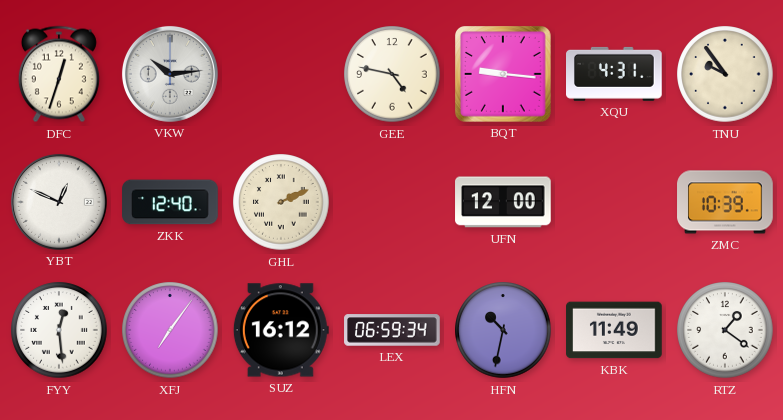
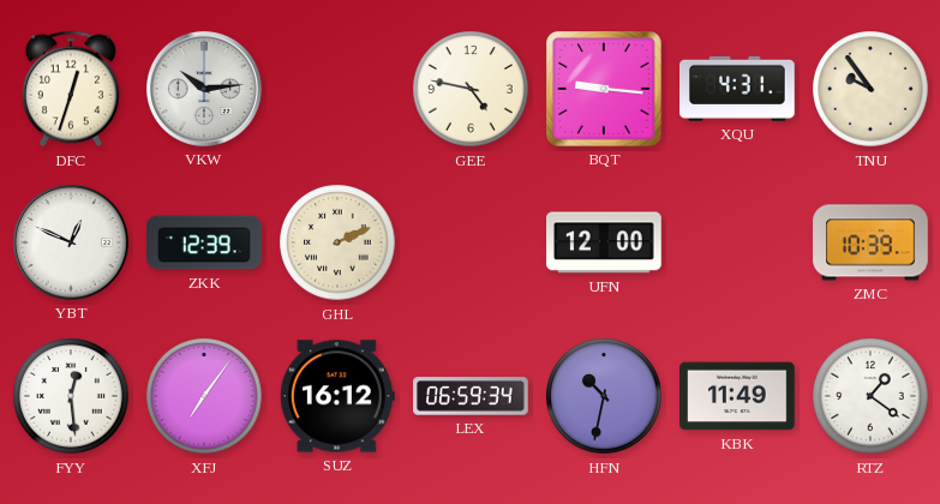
ZKK: 12:40 -> 12:39
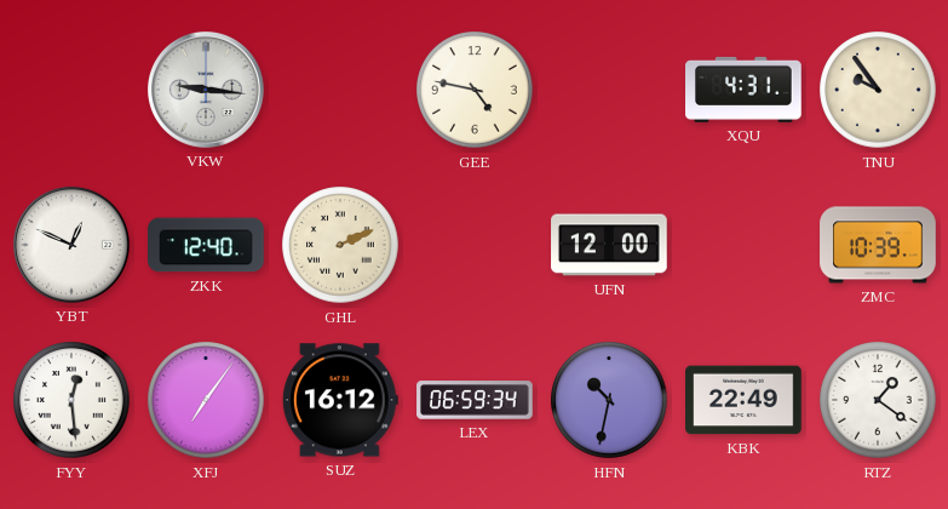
DFC: 12:33 -> none
VKW: 10:14 -> 9:16
BQT: 9:16 -> none
ZKK: 12:39 -> 12:40
KBK: 11:49 -> 22:49
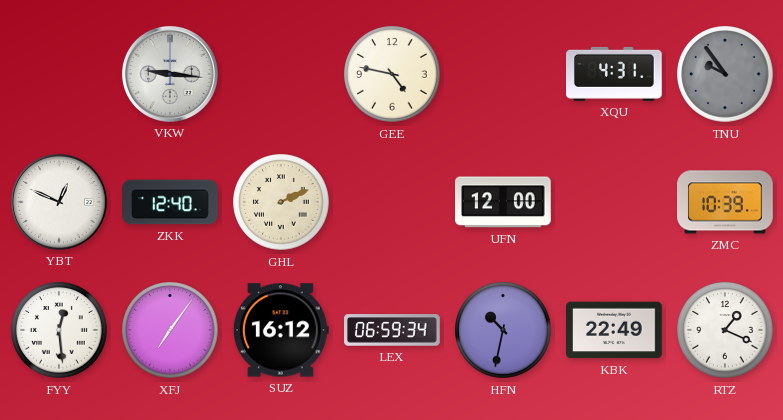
TNU dial: cream -> grey
RTZ: 1:21 -> 1:19
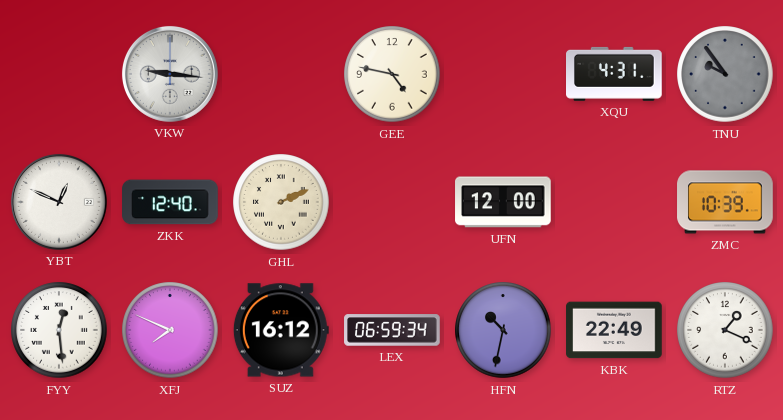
XFJ: 7:06 -> 7:49
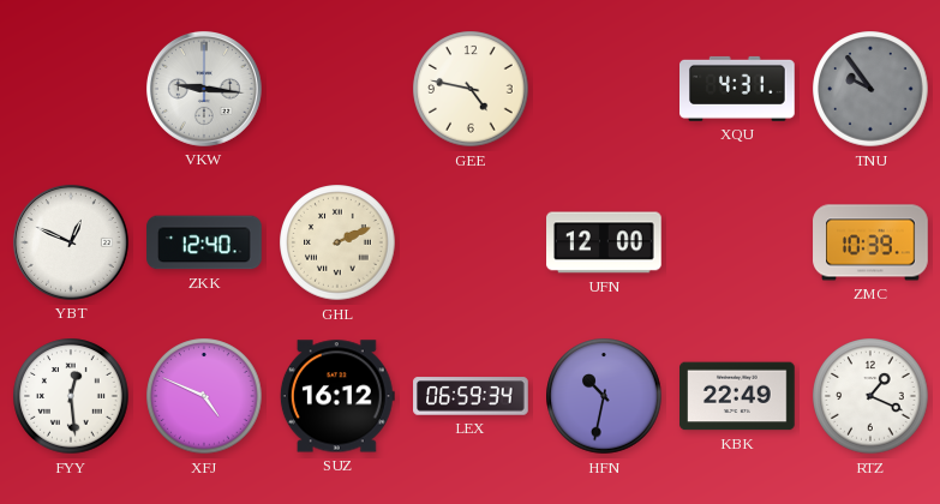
XFJ: 7:49 -> 4:49
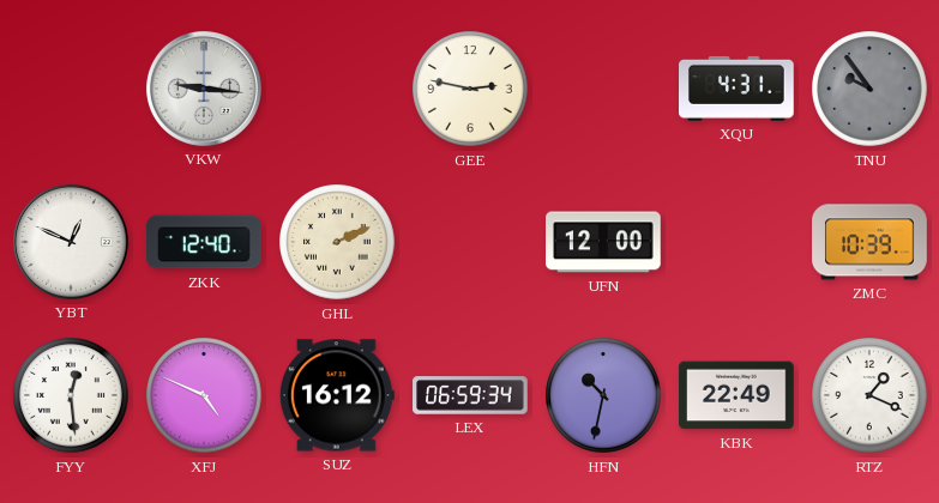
GEE: 4:47 -> 2:47
